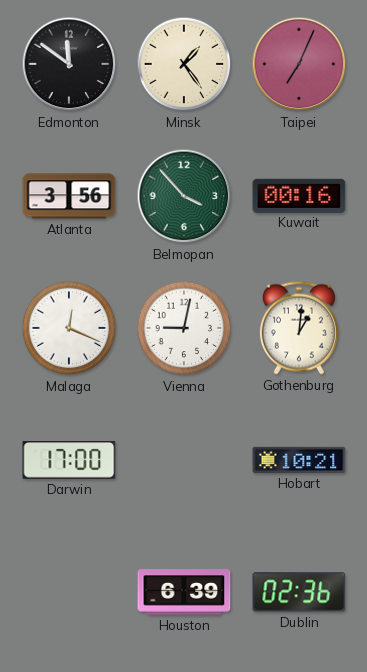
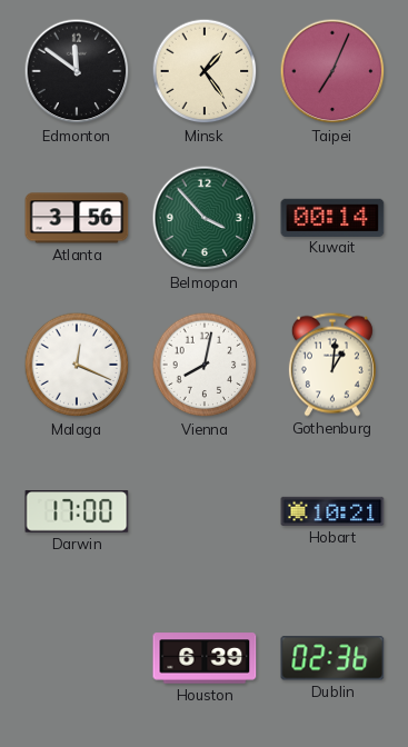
Kuwait: 00:16 -> 00:14
Vienna: 9:02 -> 8:02
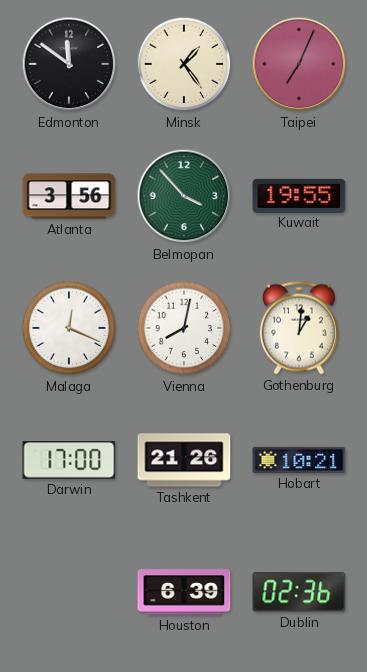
Kuwait: 00:14 -> 19:55
Tashkent: none -> 21:26
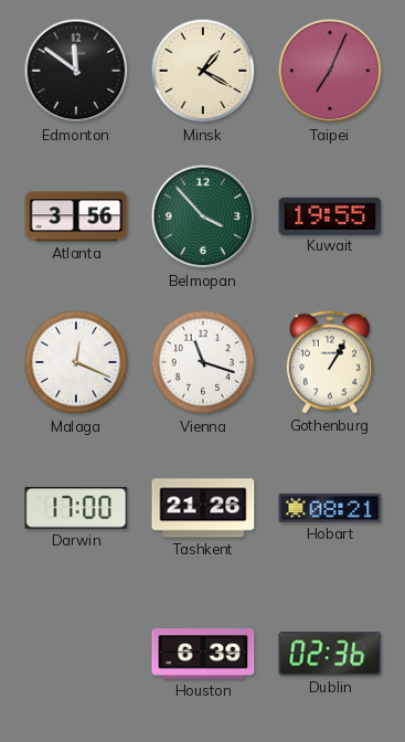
Minsk: 1:24 -> 1:20
Vienna: 8:02 -> 11:18
Gothenburg: 1:01 -> 1:05
Hobart: 10:21 -> 08:21
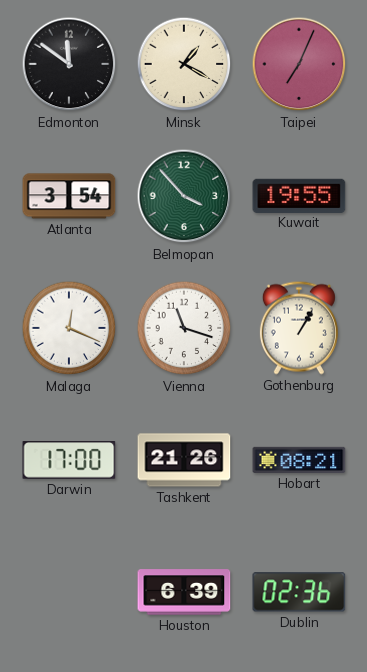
Atlanta: 3:56 -> 3:54
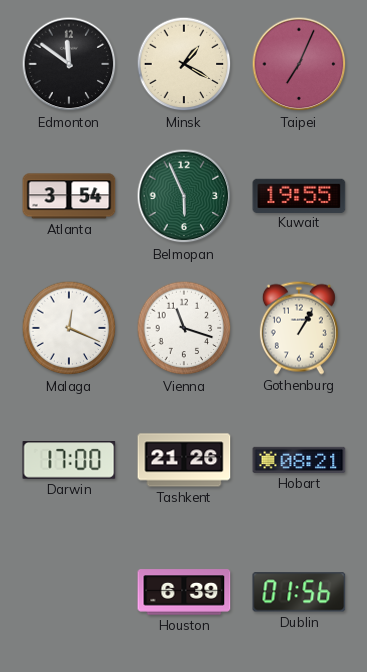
Belmopan: 3:53 -> 5:56
Dublin: 02:36 -> 01:56
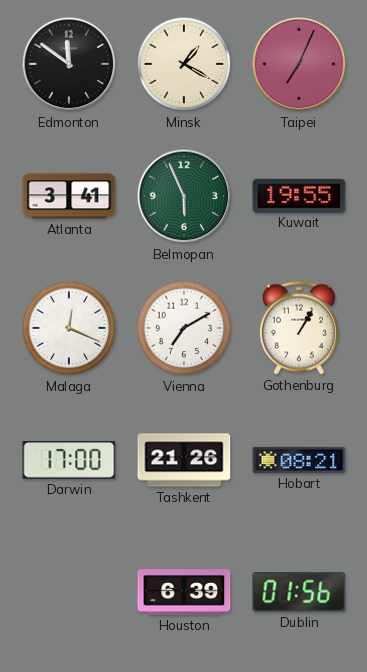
Atlanta: 3:54 -> 3:41
Vienna: 11:18 -> 7:10
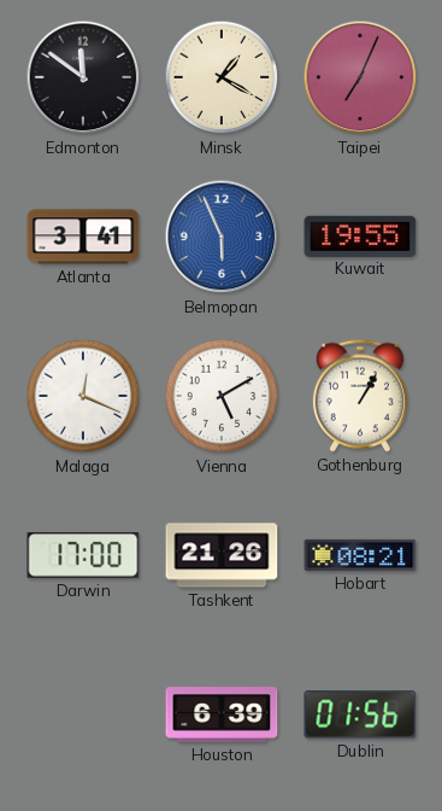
Belmopan dial: green -> blue
Vienna: 7:10 -> 5:10
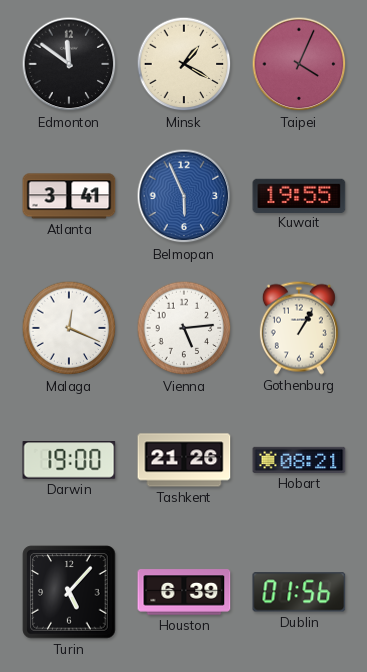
Taipei: 7:04 -> 4:04
Vienna: 5:10 -> 5:14
Darwin: 17:00 -> 19:00
Turin: none -> 5:07
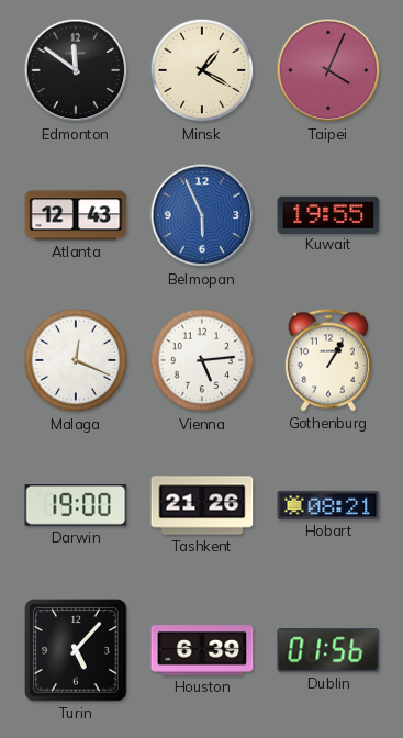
Atlanta: 3:41 -> 12:43
